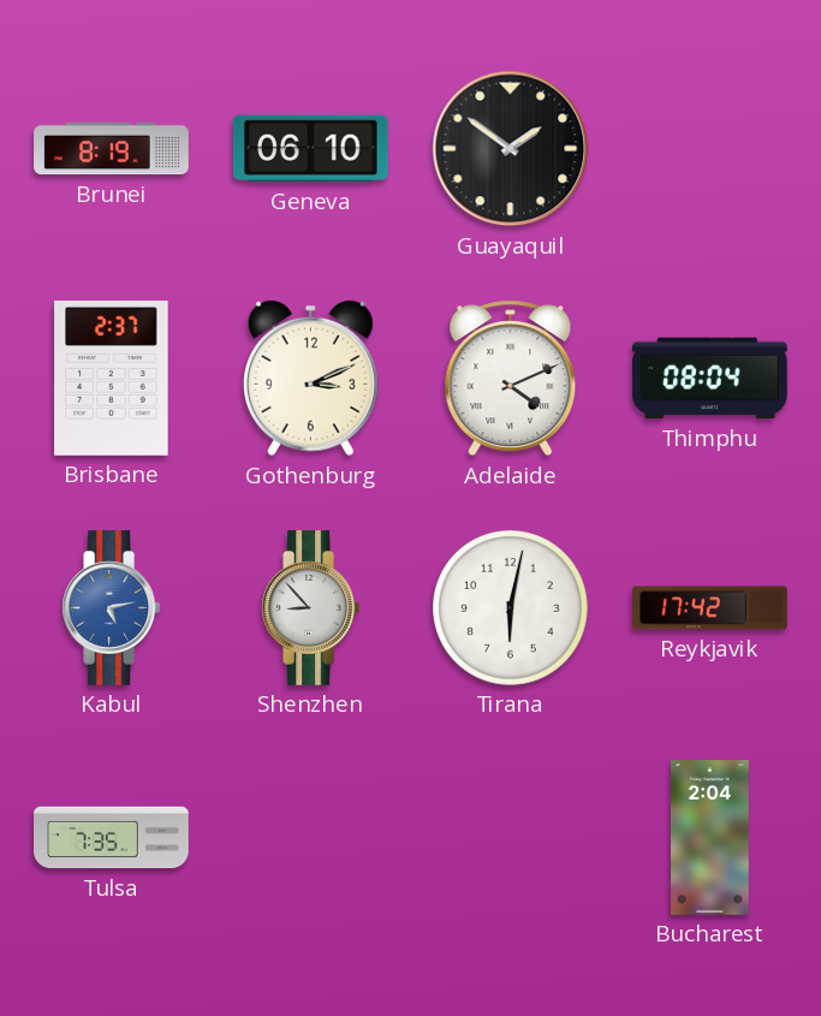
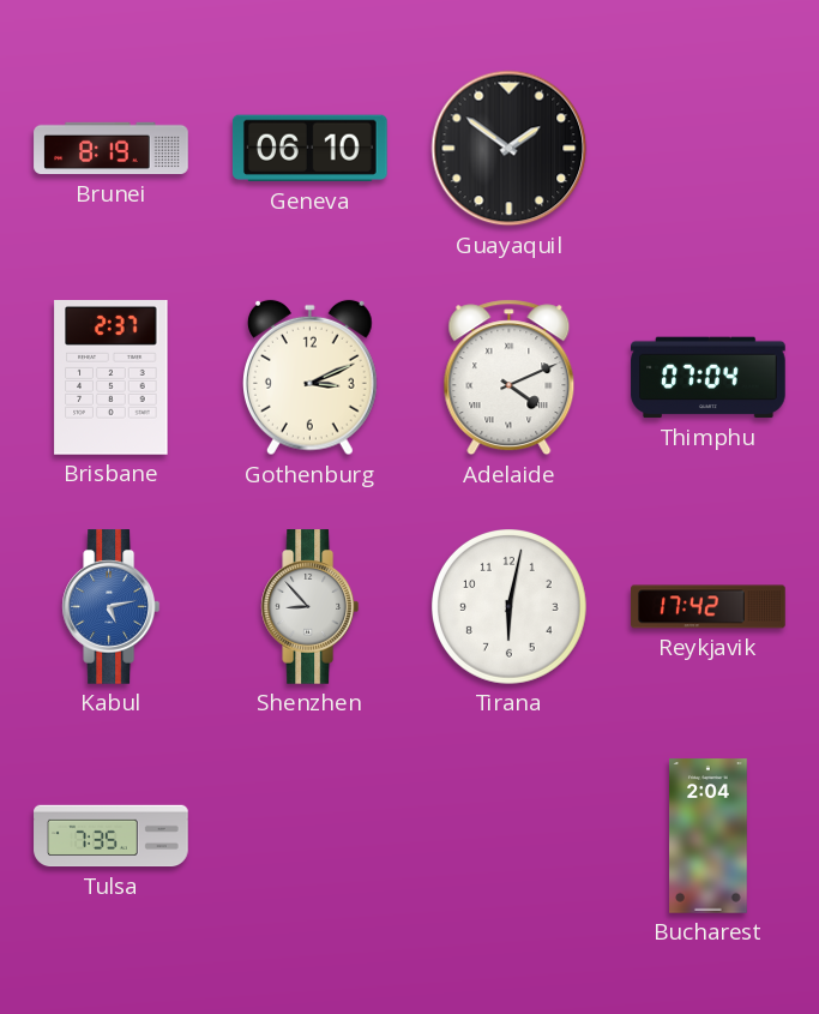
Thimphu: 08:04 -> 07:04
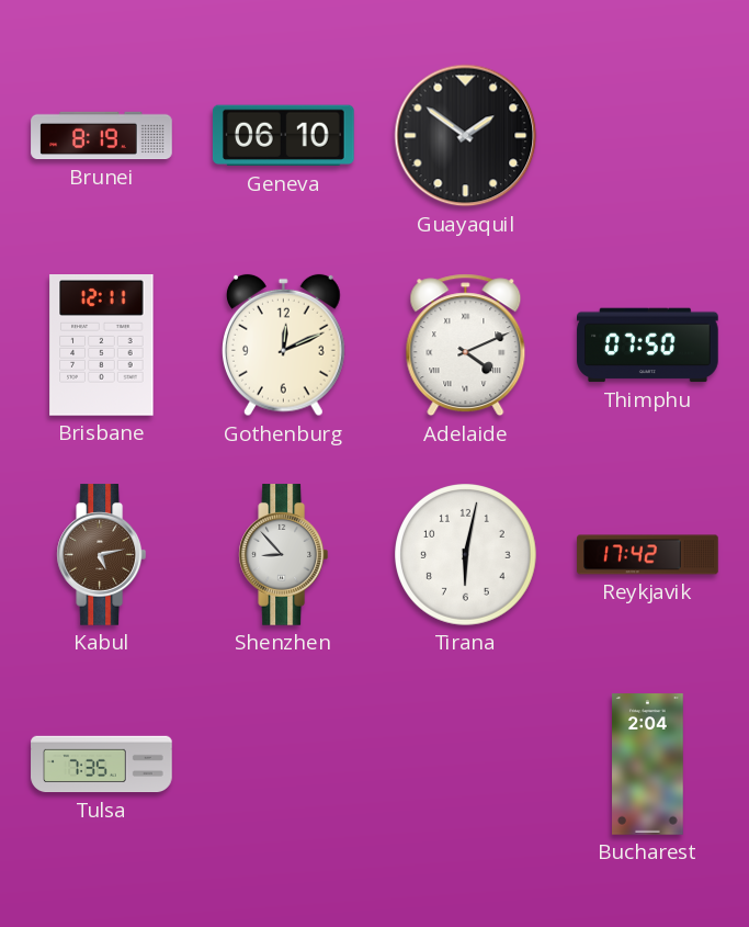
Brisbane: 2:37 -> 12:11
Gothenburg: 3:11 -> 12:11
Thimphu: 07:04 -> 07:50
Kabul dial: blue -> brown
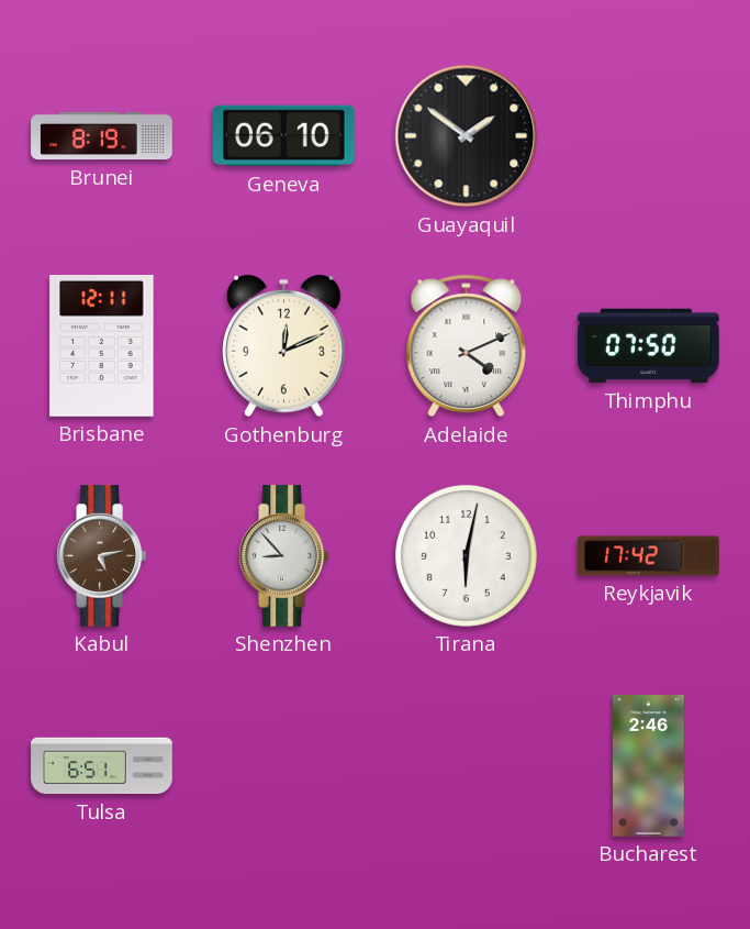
Tulsa: 7:35 -> 6:51
Bucharest: 2:04 -> 2:46
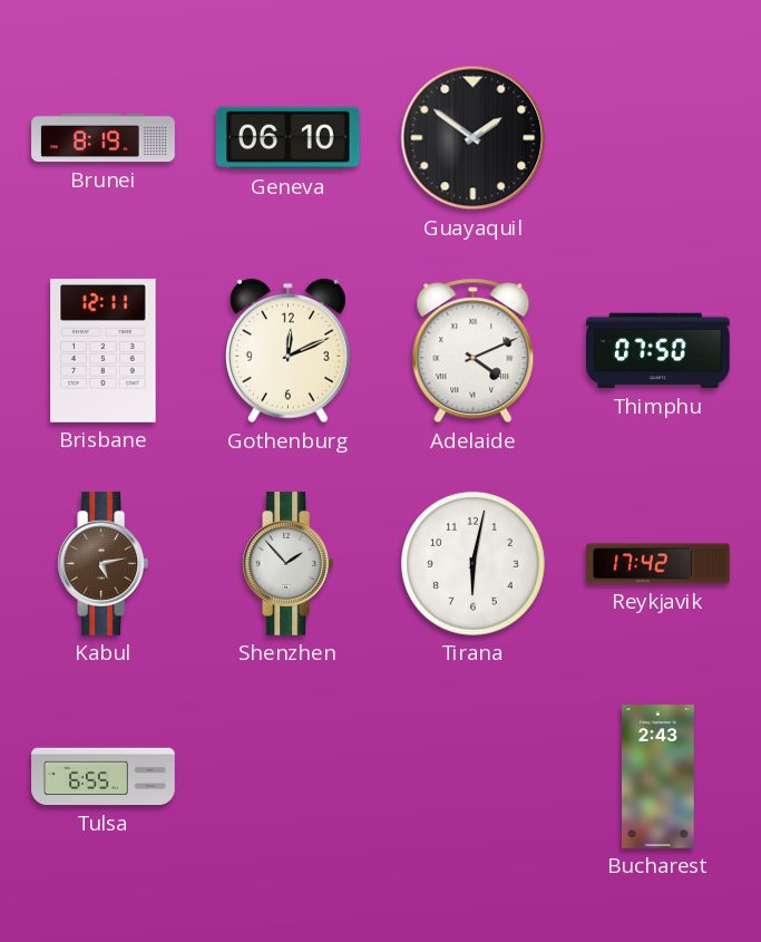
Shenzhen: 8:53 -> 1:53
Tulsa: 6:51 -> 6:55
Bucharest: 2:46 -> 2:43
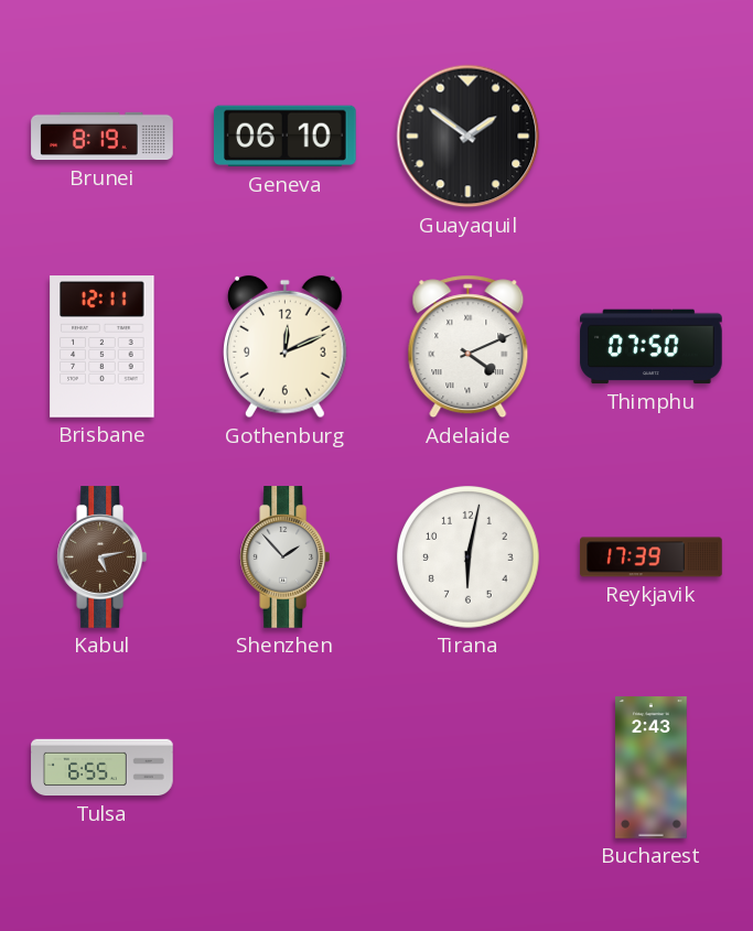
Reykjavik: 17:42 -> 17:39
